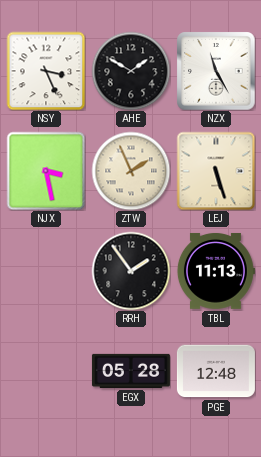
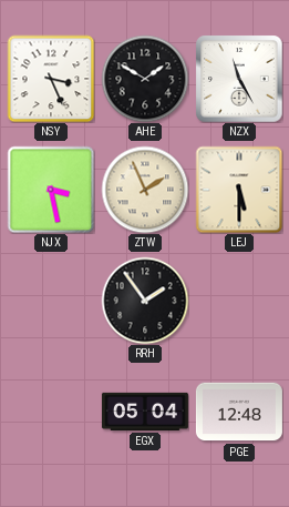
LEJ: 5:27 -> 5:30
TBL: 11:13 -> none
EGX: 05:28 -> 05:04
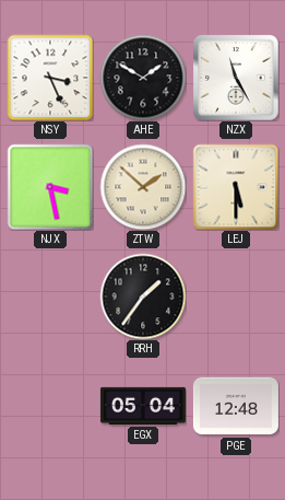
ZTW: 1:56 -> 1:52
RRH: 1:54 -> 1:36
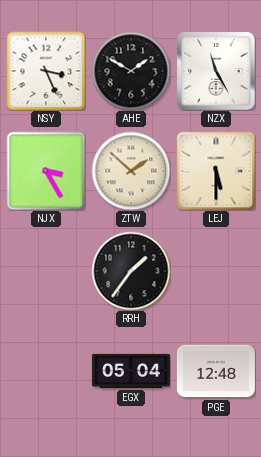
NJX: 3:28 -> 3:25
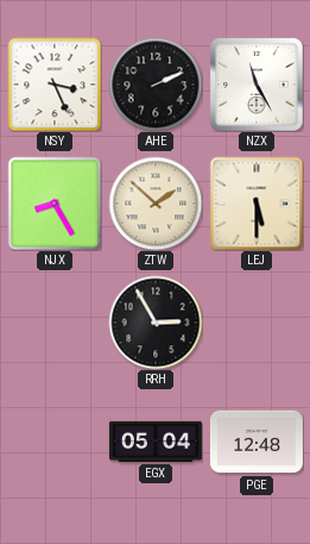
AHE: 1:50 -> 2:11
NJX: 3:25 -> 8:25
RRH: 1:36 -> 2:55
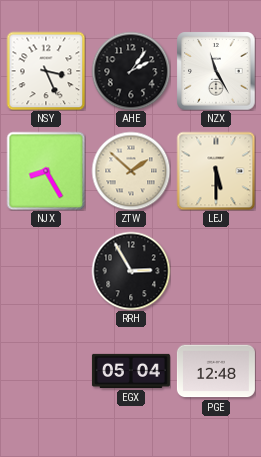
AHE: 2:11 -> 2:06
